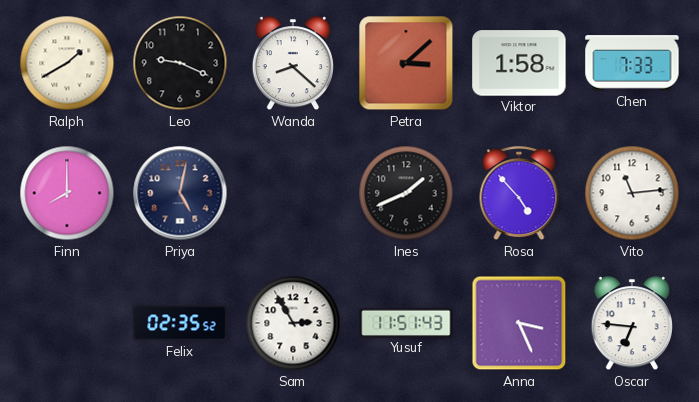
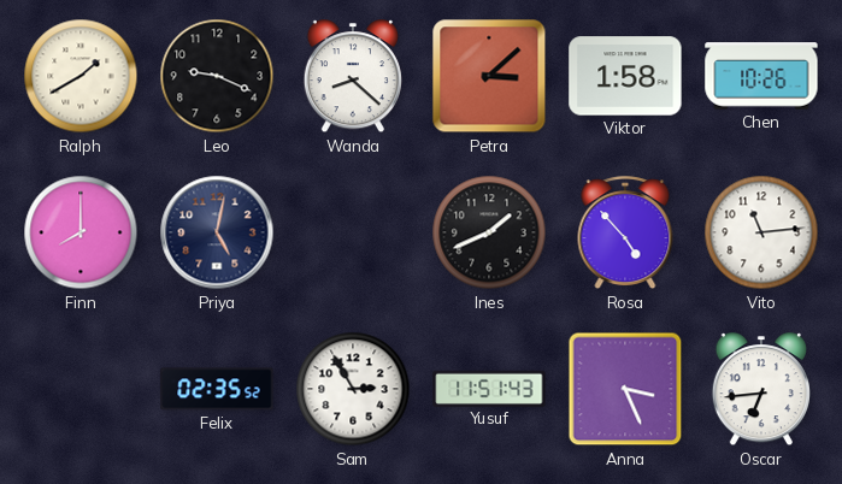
Chen: 7:33 -> 10:26
Oscar: 6:46 -> 6:44
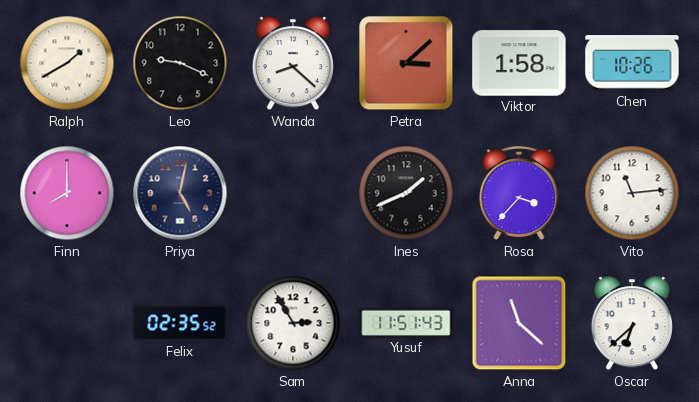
Rosa: 4:53 -> 3:37
Anna: 3:26 -> 11:22
Oscar: 6:44 -> 6:38
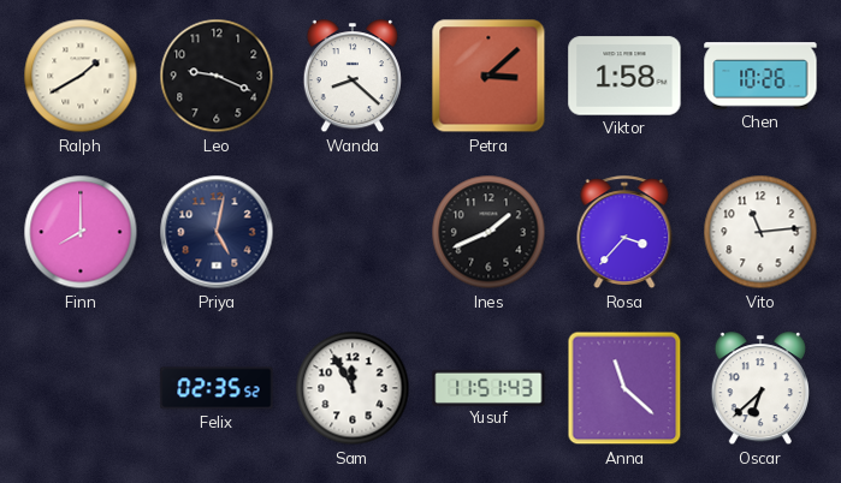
Sam: 2:55 -> 11:55
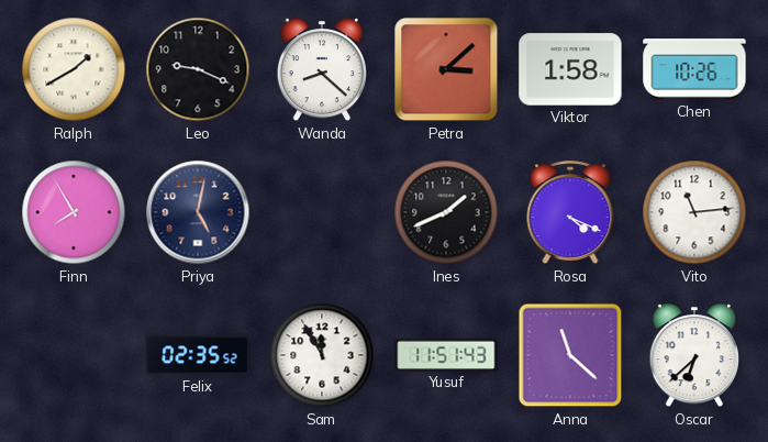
Finn: 8:00 -> 7:55
Rosa: 3:37 -> 4:19
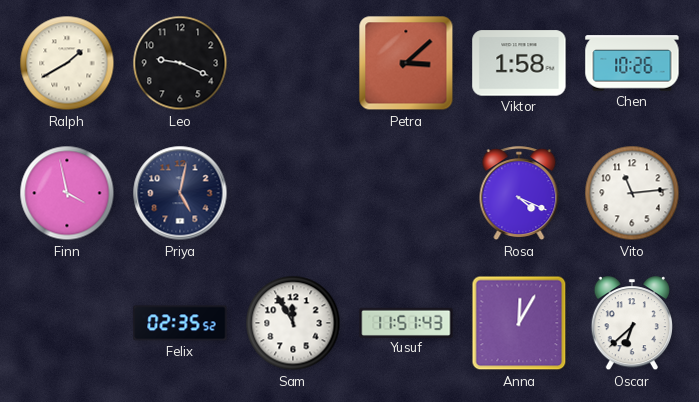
Wanda: 8:22 -> none
Finn: 7:55 -> 3:58
Ines: 1:41 -> none
Anna: 11:22 -> 12:05
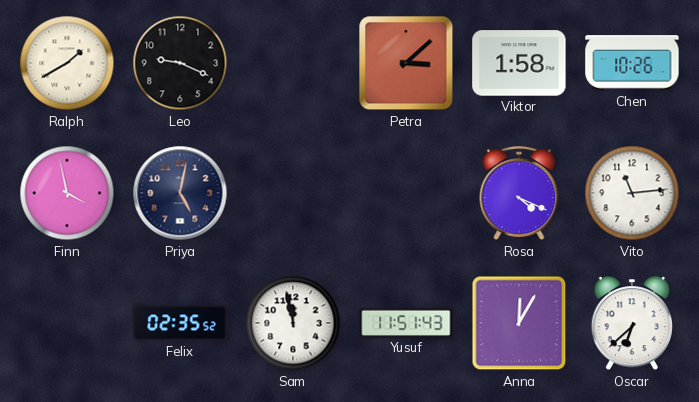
Sam: 11:55 -> 11:58
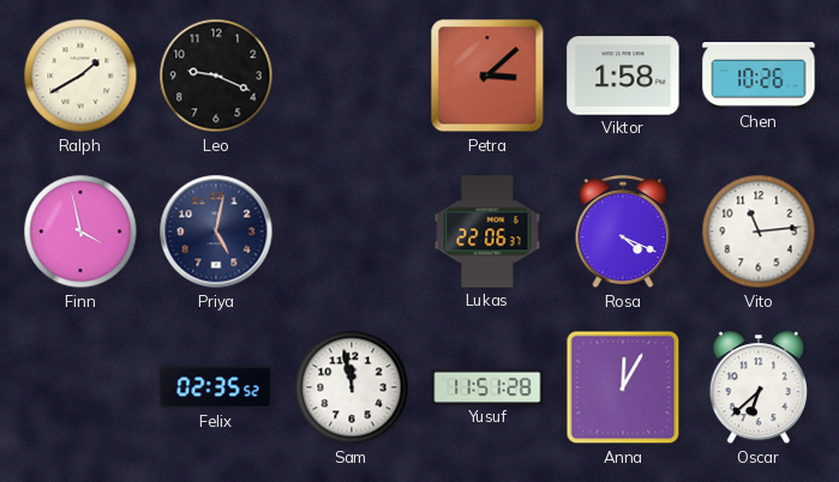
Lukas: none -> 22:06
Yusuf: 11:51:43 -> 11:51:28
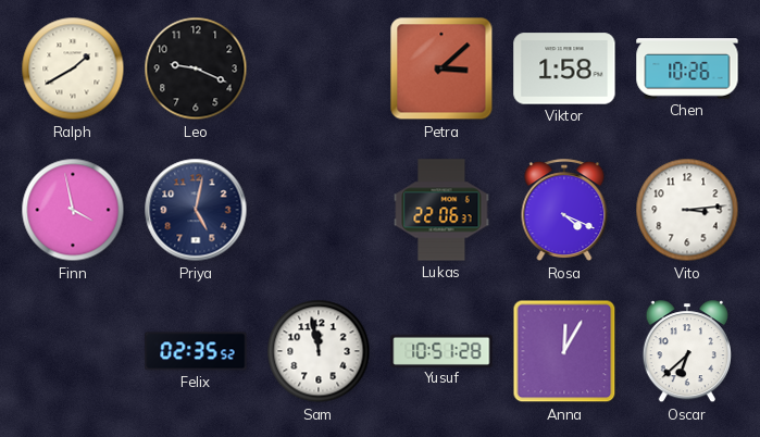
Vito: 11:14 -> 3:14
Yusuf: 11:51 -> 10:51
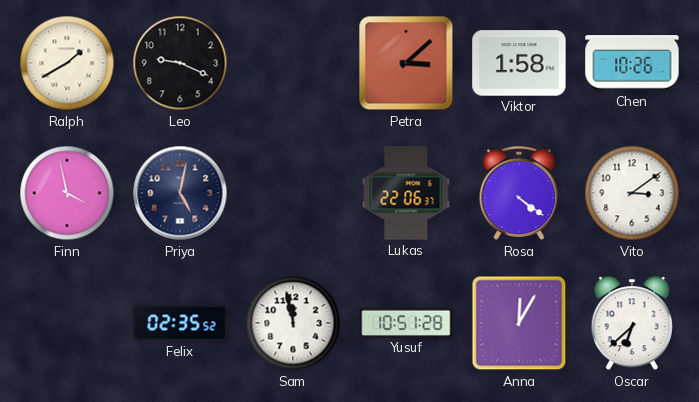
Rosa: 4:19 -> 4:21
Vito: 3:14 -> 3:09
